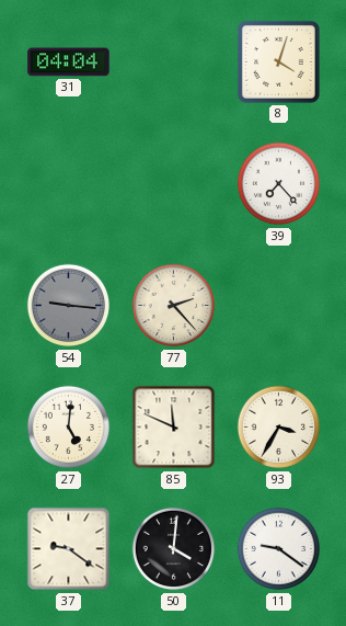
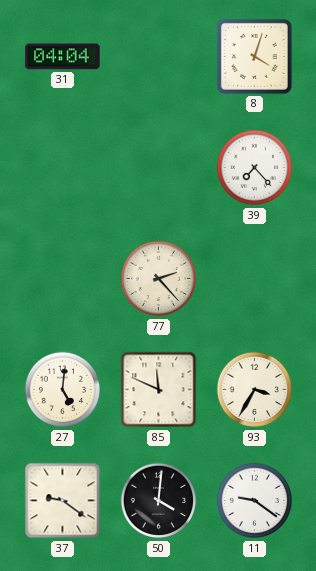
54: 9:16 -> none
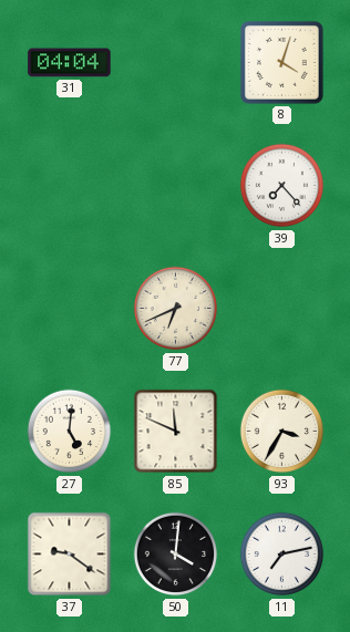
77: 2:23 -> 6:41
11: 9:21 -> 7:13
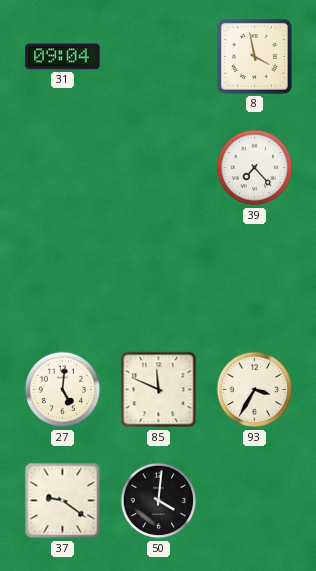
31: 04:04 -> 09:04
8: 4:03 -> 3:58
77: 6:41 -> none
11: 7:13 -> none
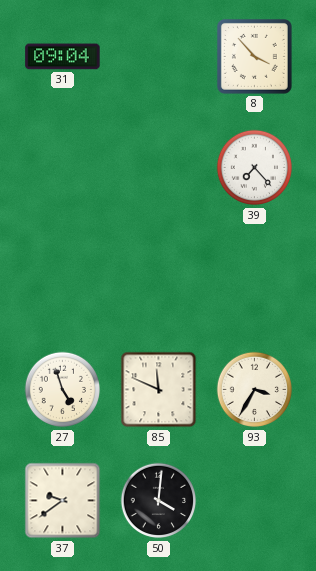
8: 3:58 -> 3:53
27: 5:01 -> 4:57
37: 9:21 -> 9:39
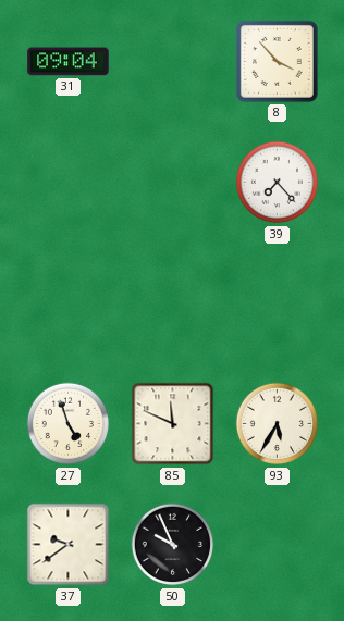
93: 3:35 -> 5:35
50: 4:01 -> 9:56
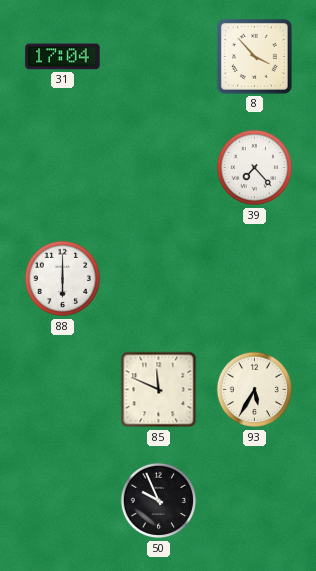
31: 09:04 -> 17:04
88: none -> 6:00
27: 4:57 -> none
37: 9:39 -> none
